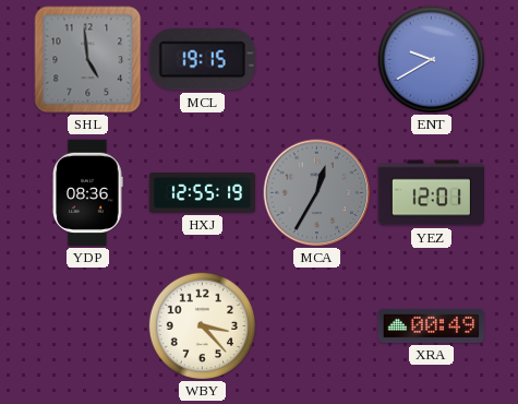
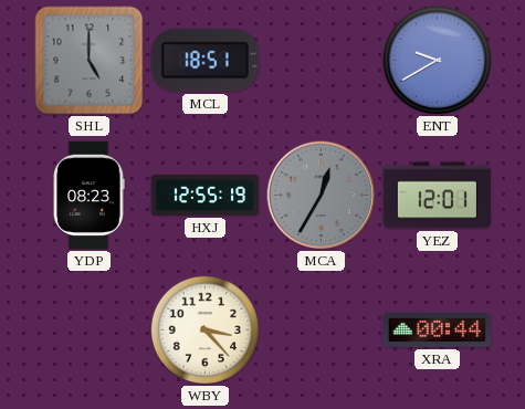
SHL: 4:59 -> 5:00
MCL: 19:15 -> 18:51
YDP: 08:36 -> 08:23
XRA: 00:49 -> 00:44
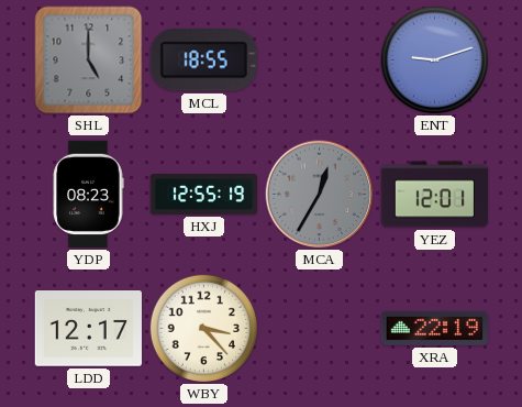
MCL: 18:51 -> 18:55
ENT: 9:40 -> 9:12
LDD: none -> 12:17
XRA: 00:44 -> 22:19
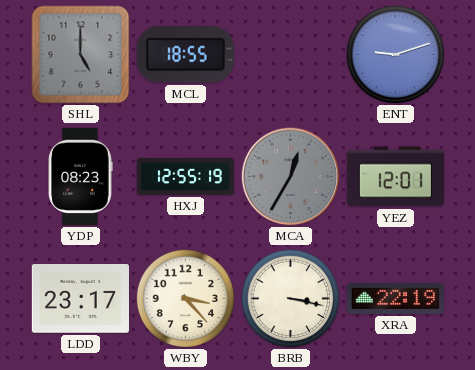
LDD: 12:17 -> 23:17
BRB: none -> 3:17
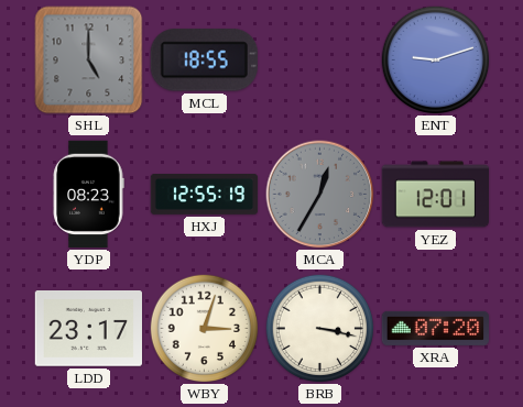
WBY: 3:23 -> 3:03
XRA: 22:19 -> 07:20
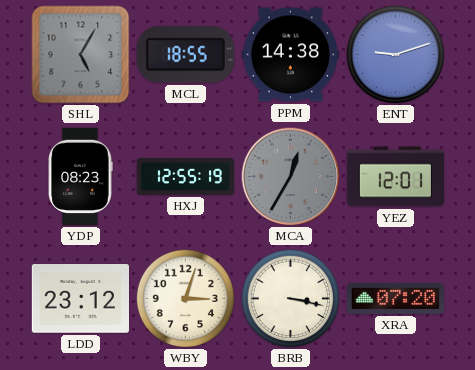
SHL: 5:00 -> 5:05
PPM: none -> 14:38
LDD: 23:17 -> 23:12
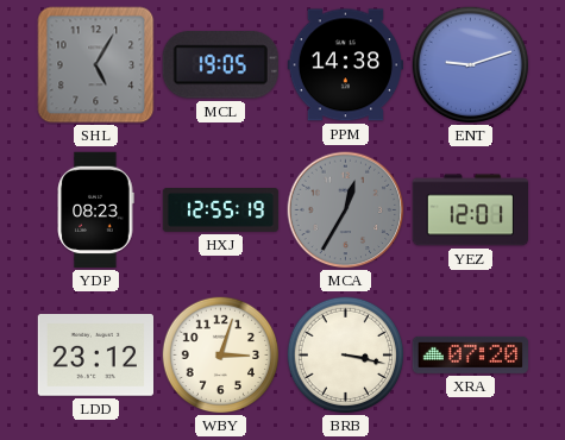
MCL: 18:55 -> 19:05
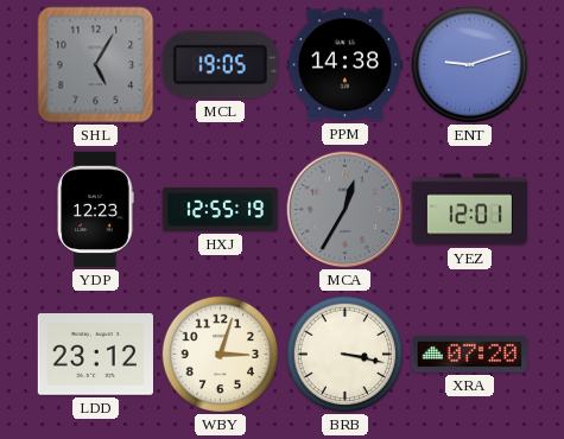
YDP: 08:23 -> 12:23
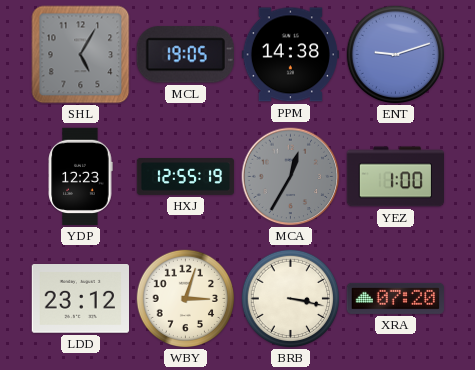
YEZ: 12:01 -> 1:00
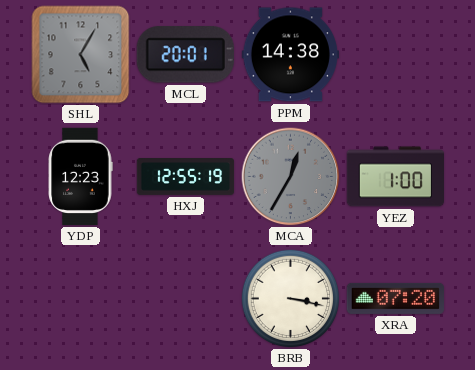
MCL: 19:05 -> 20:01
ENT: 9:12 -> none
LDD: 23:12 -> none
WBY: 3:03 -> none
